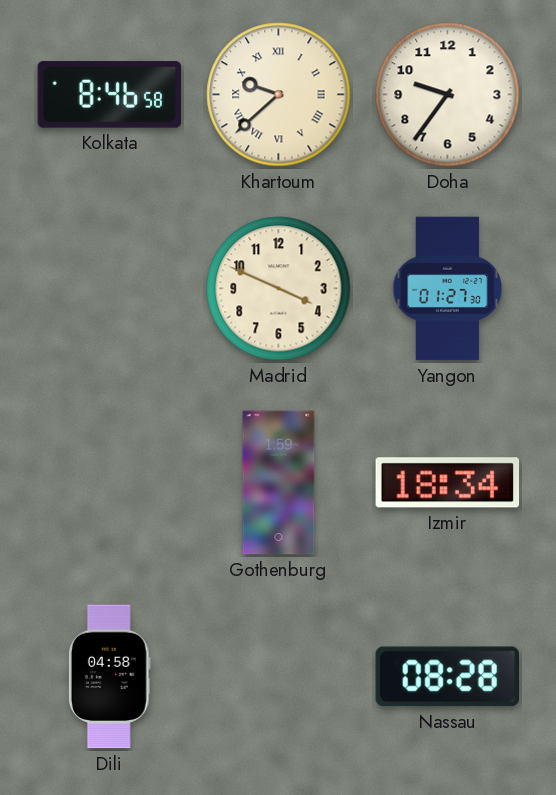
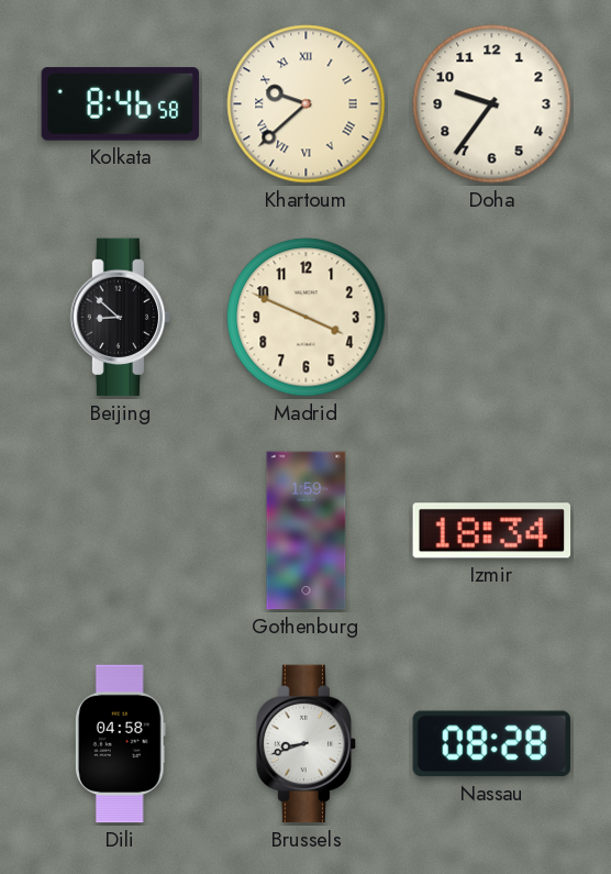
Beijing: none -> 8:52
Yangon: 01:27 -> none
Brussels: none -> 8:42
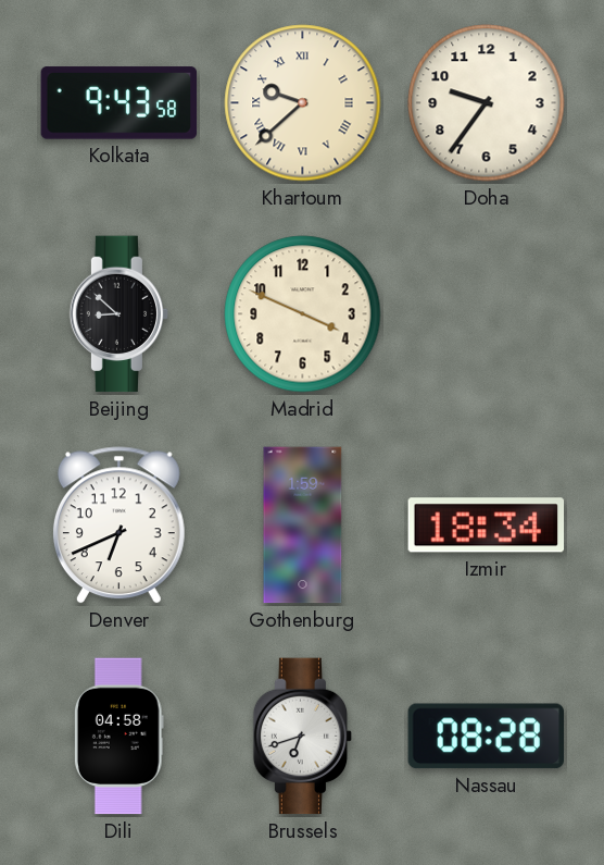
Kolkata: 8:46 -> 9:43
Denver: none -> 6:41
Brussels: 8:42 -> 6:42
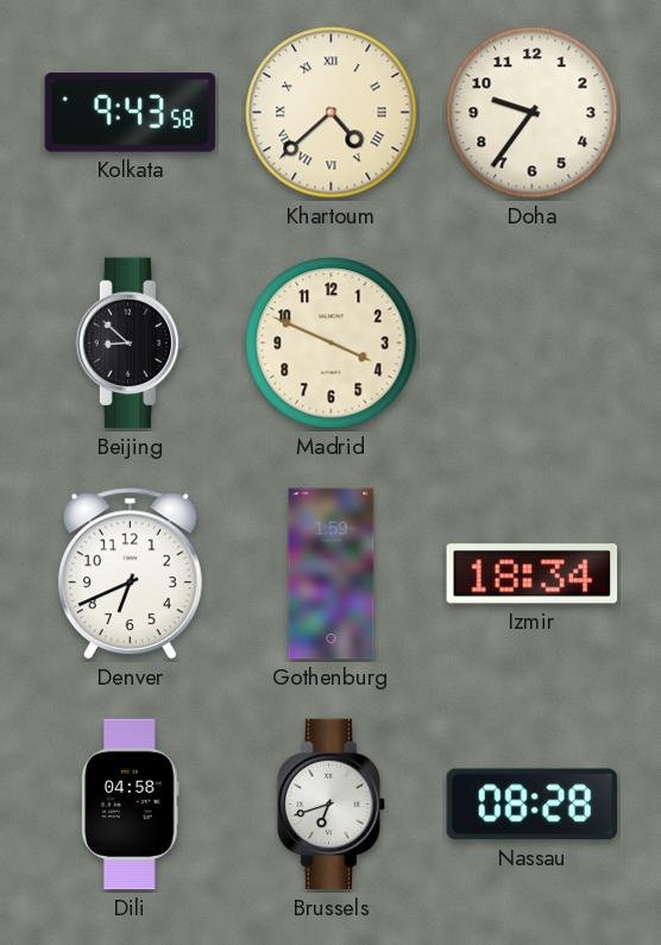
Khartoum: 9:38 -> 4:38
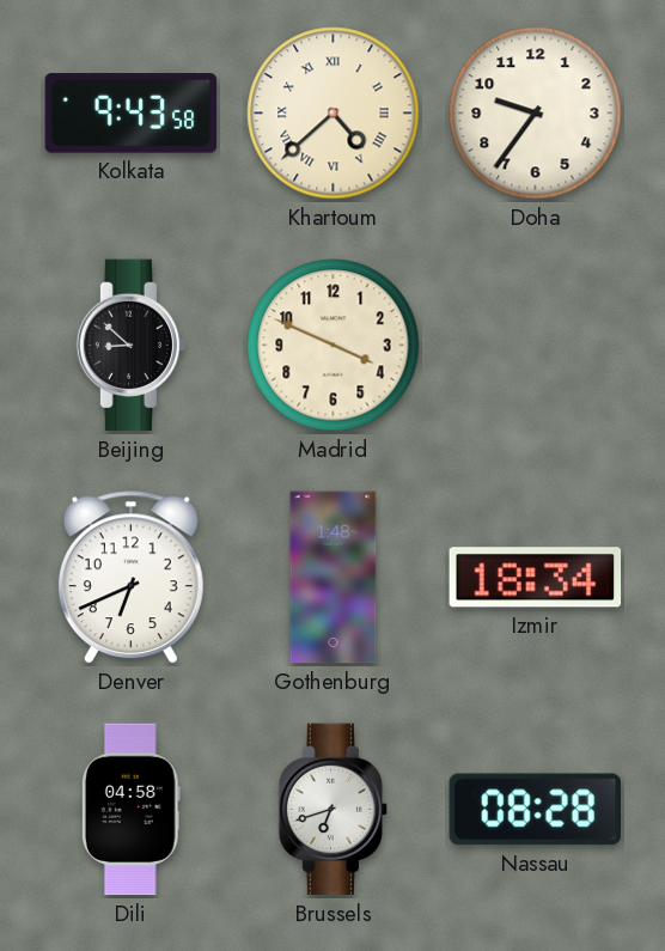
Gothenburg: 1:59 -> 1:48
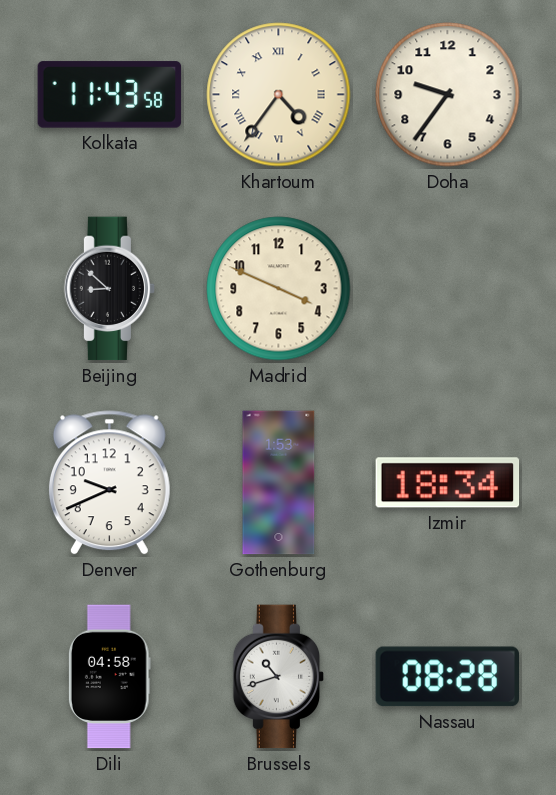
Kolkata: 9:43 -> 11:43
Khartoum: 4:38 -> 4:36
Denver: 6:41 -> 9:41
Gothenburg: 1:48 -> 1:53
Brussels: 6:42 -> 10:42
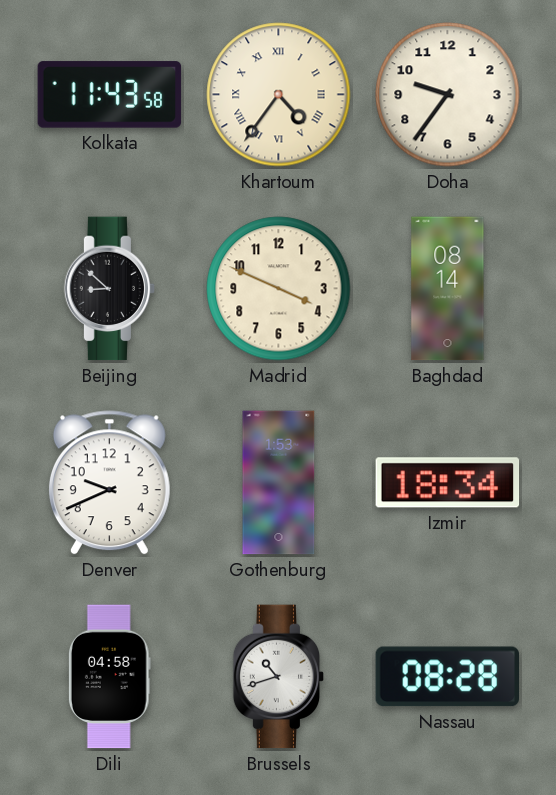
Baghdad: none -> 08:14
